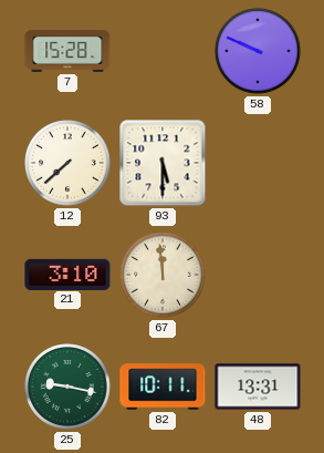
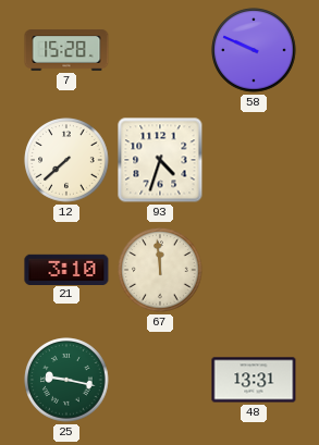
93: 5:30 -> 4:33
82: 10:11 -> none
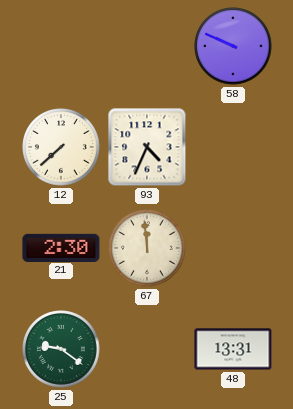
7: 15:28 -> none
93: 4:33 -> 4:34
21: 3:10 -> 2:30
25: 9:17 -> 9:21
